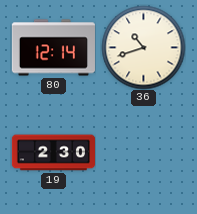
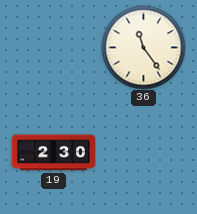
80: 12:14 -> none
36: 10:42 -> 11:24
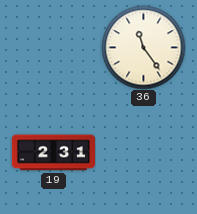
19: 2:30 -> 2:31
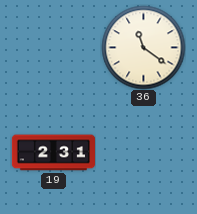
36: 11:24 -> 11:21
